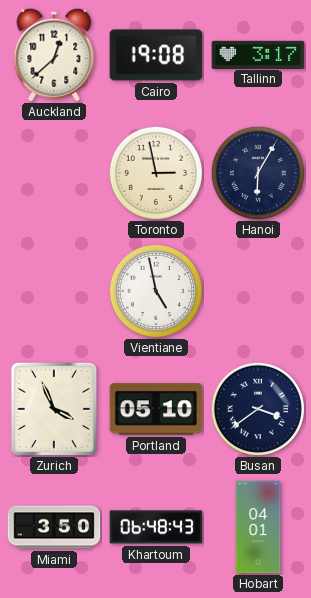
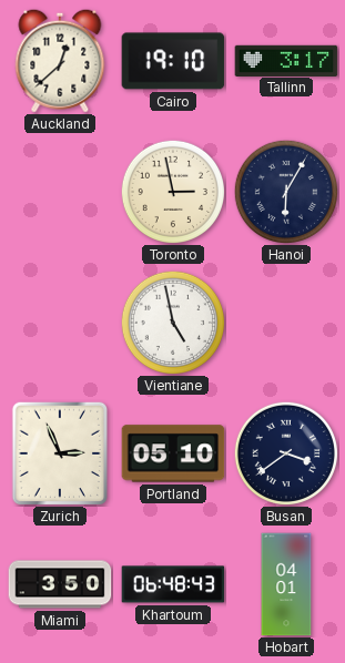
Cairo: 19:08 -> 19:10
Zurich: 3:56 -> 2:56
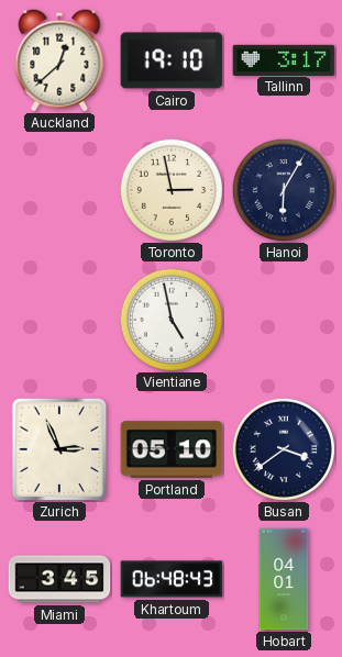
Miami: 3:50 -> 3:45
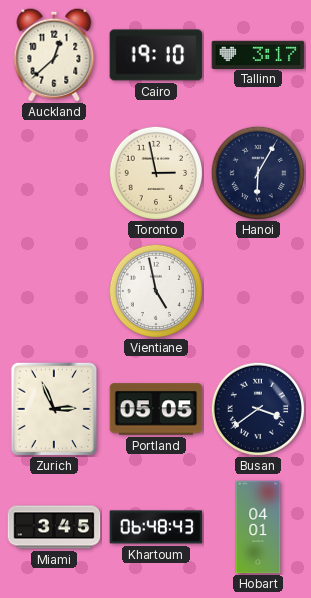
Portland: 05:10 -> 05:05
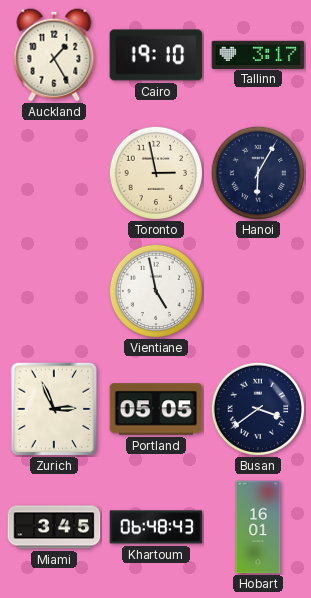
Auckland: 12:38 -> 1:25
Hobart: 04:01 -> 16:01
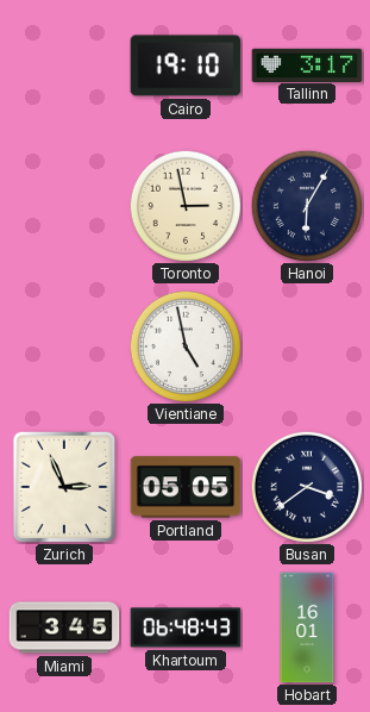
Auckland: 1:25 -> none
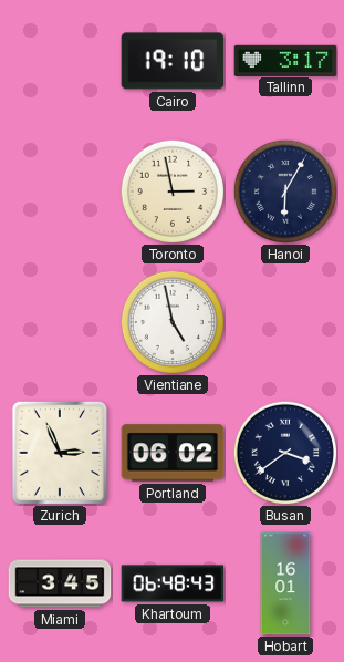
Portland: 05:05 -> 06:02
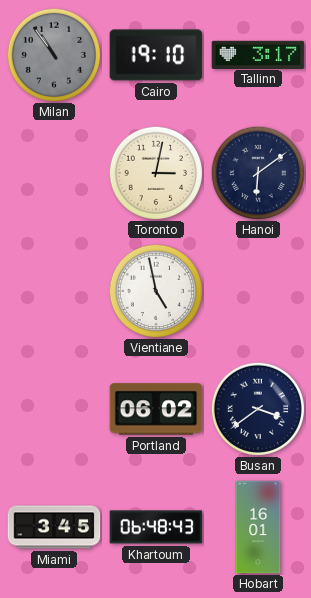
Milan: none -> 10:54
Toronto: 2:58 -> 3:02
Hanoi: 6:05 -> 6:09
Zurich: 2:56 -> none
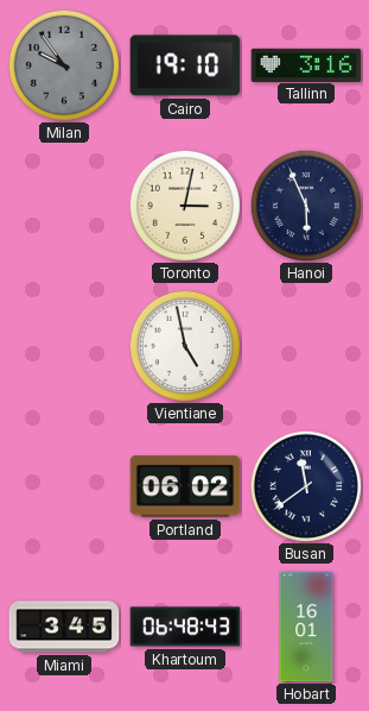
Milan: 10:54 -> 9:54
Tallinn: 3:17 -> 3:16
Hanoi: 6:09 -> 5:56
Busan: 3:39 -> 11:39
